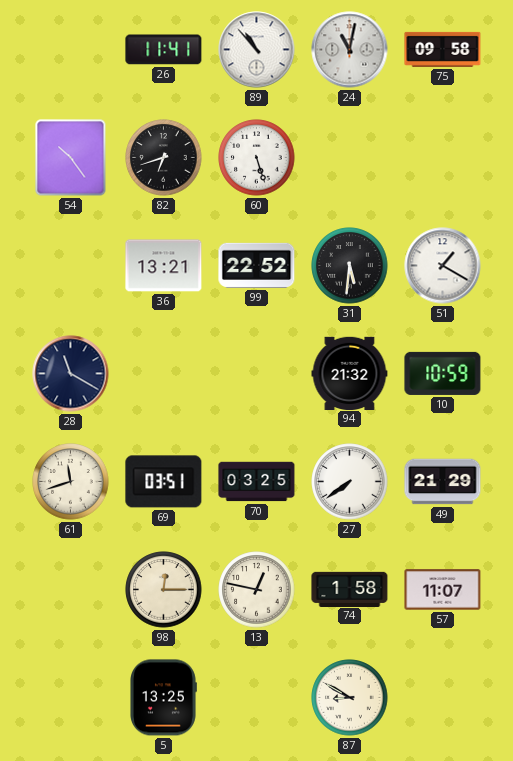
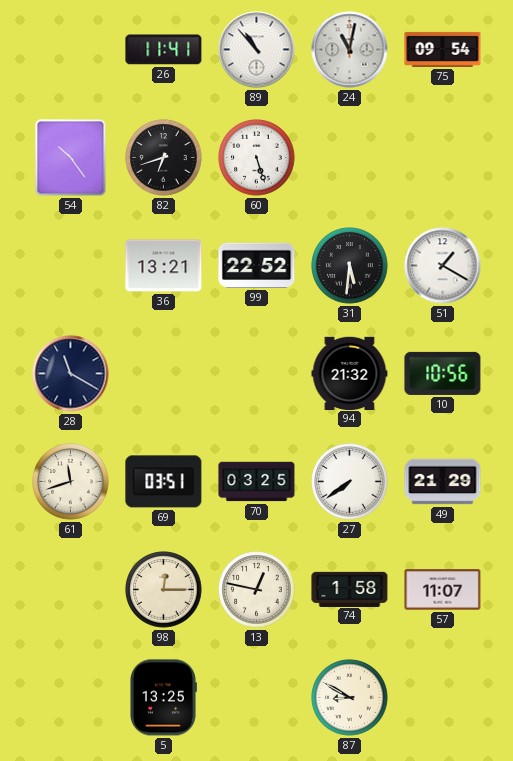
75: 09:58 -> 09:54
10: 10:59 -> 10:56
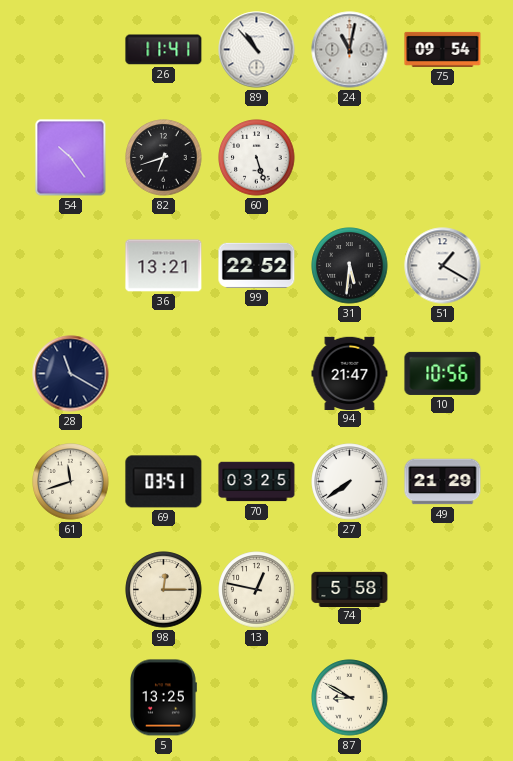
94: 21:32 -> 21:47
74: 1:58 -> 5:58
57: 11:07 -> none
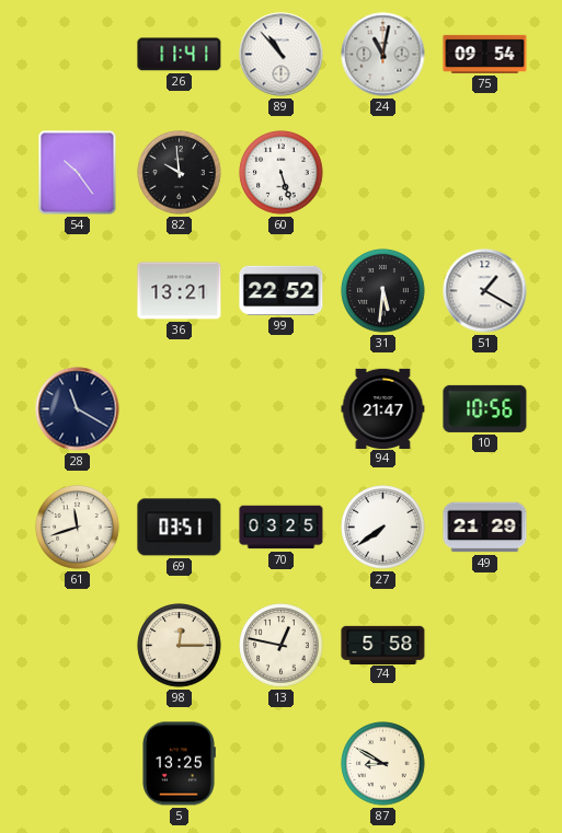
82: 6:42 -> 9:59
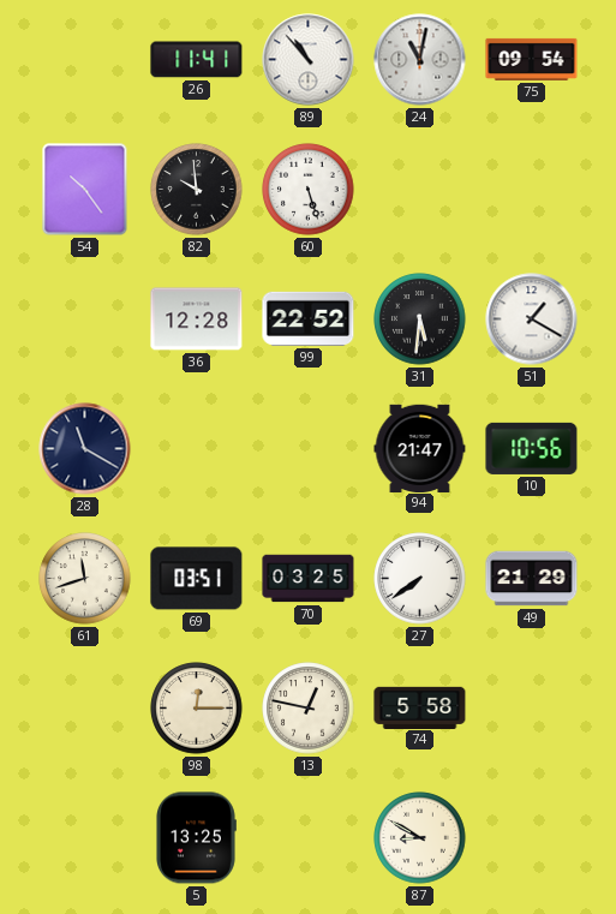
36: 13:21 -> 12:28
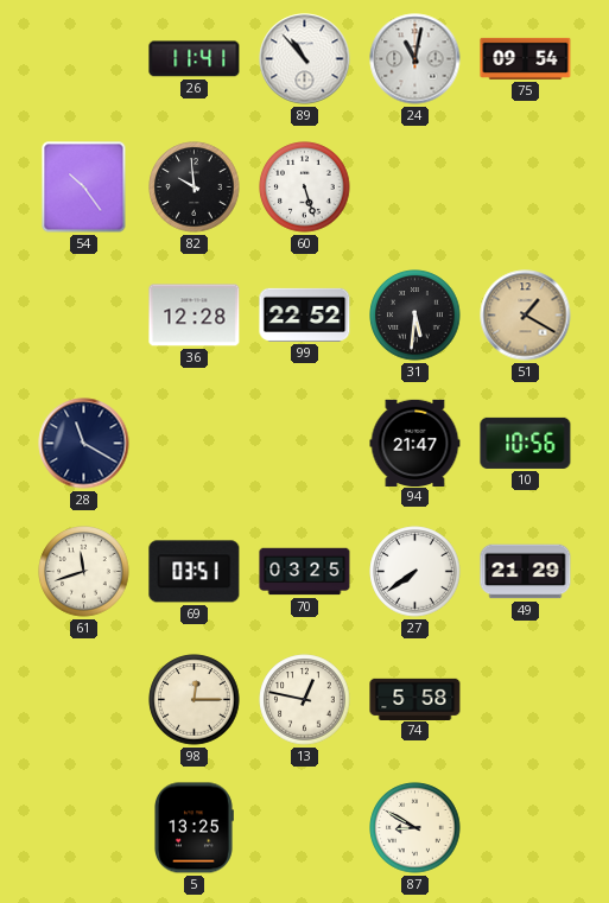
51 dial: white -> champagne
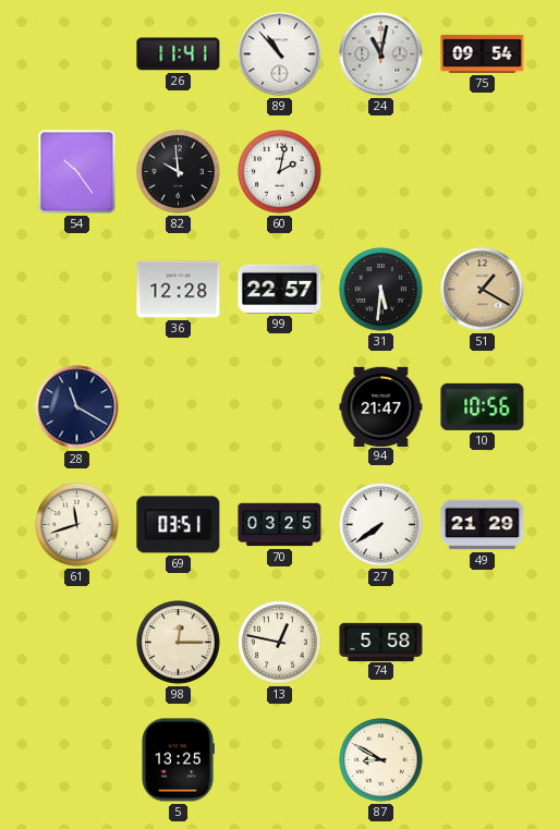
60: 5:27 -> 2:02
99: 22:52 -> 22:57
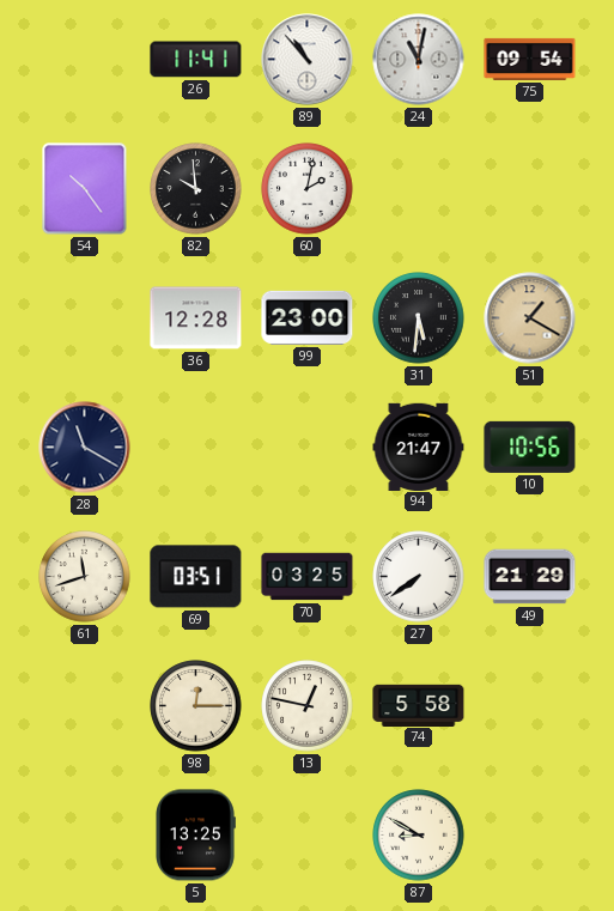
99: 22:57 -> 23:00
